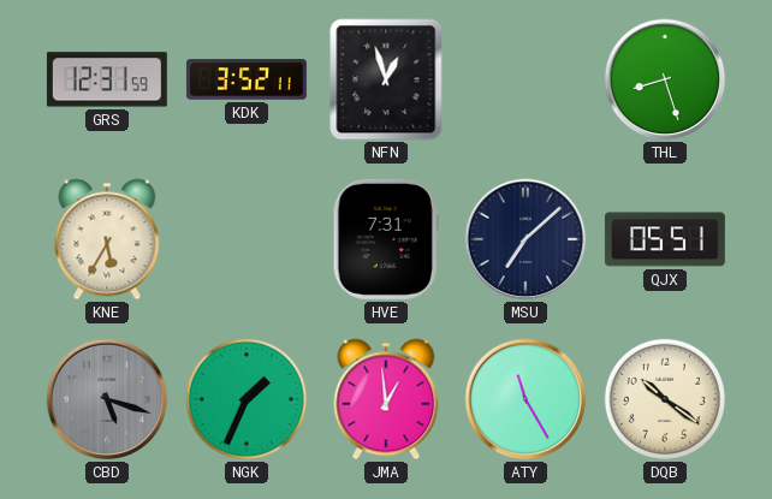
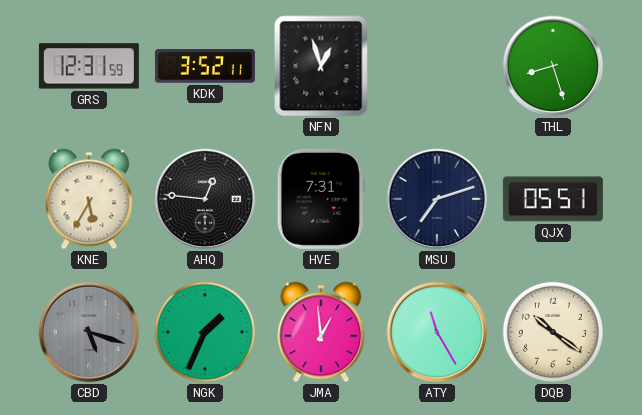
AHQ: none -> 12:46
MSU: 7:08 -> 7:12
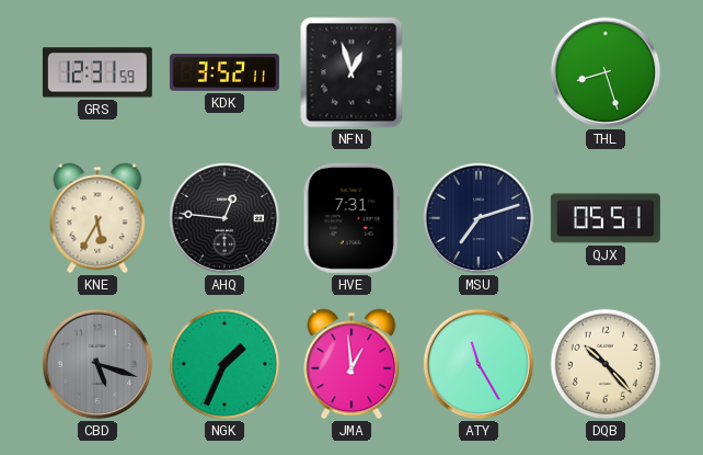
DQB: 10:21 -> 10:23
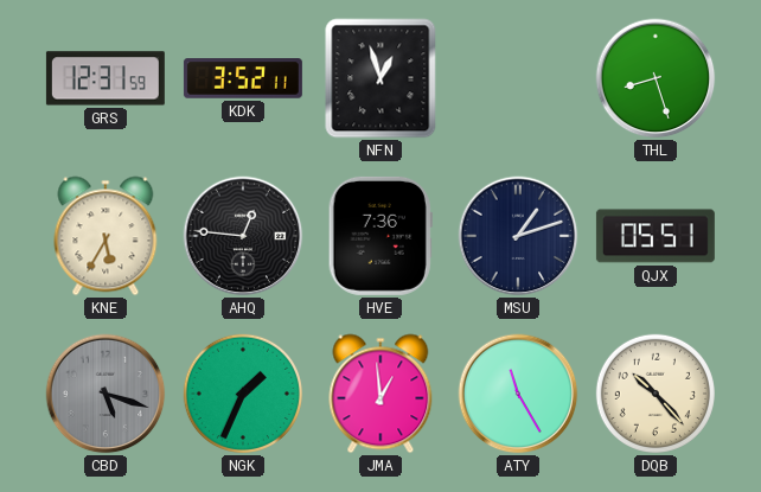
HVE: 7:31 -> 7:36
MSU: 7:12 -> 1:12
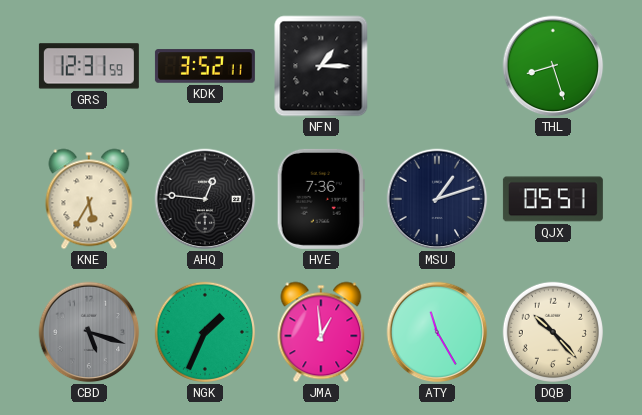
NFN: 12:57 -> 1:15
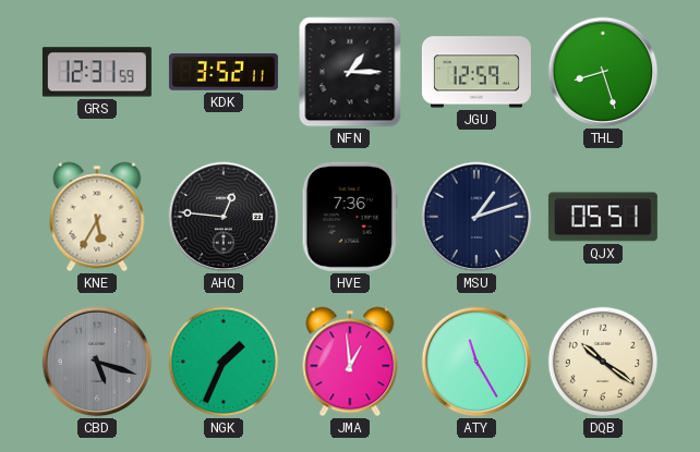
JGU: none -> 12:59
DQB: 10:23 -> 10:21
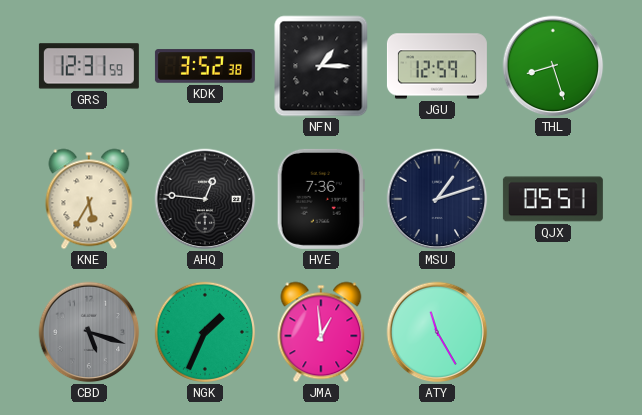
KDK: 3:52:11 -> 3:52:38
DQB: 10:21 -> none
